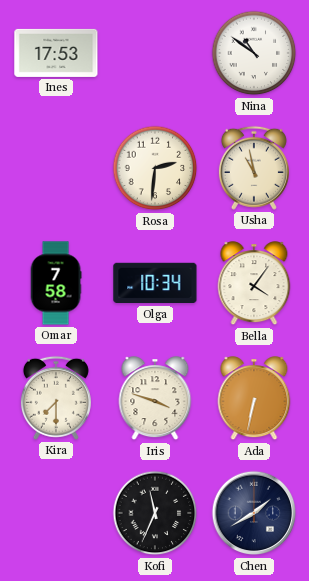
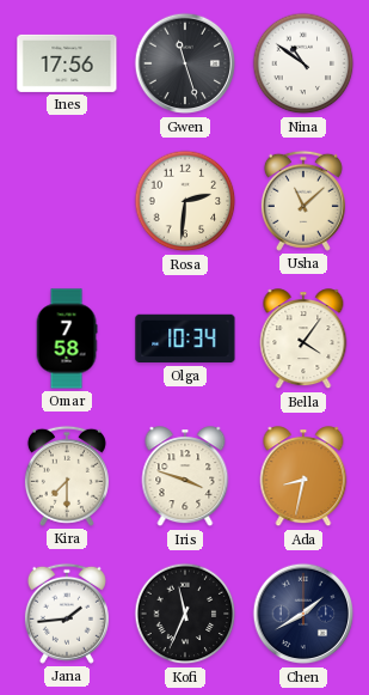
Ines: 17:53 -> 17:56
Gwen: none -> 11:27
Usha: 10:58 -> 11:08
Ada: 6:32 -> 8:32
Jana: none -> 1:44
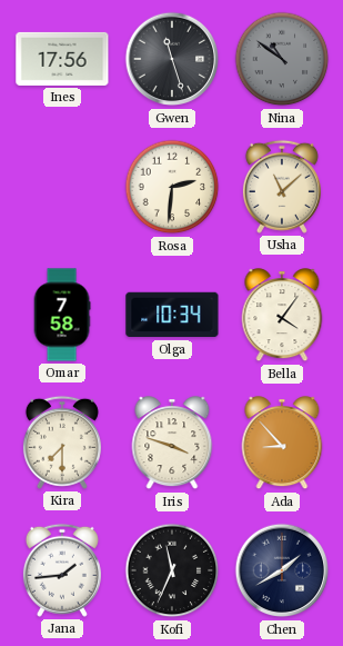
Nina dial: white -> grey
Ada: 8:32 -> 8:53
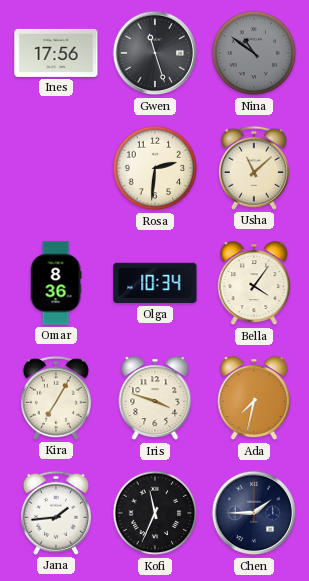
Omar: 7:58 -> 8:36
Kira: 7:30 -> 7:05
Ada: 8:53 -> 7:32
Chen: 1:40 -> 1:45
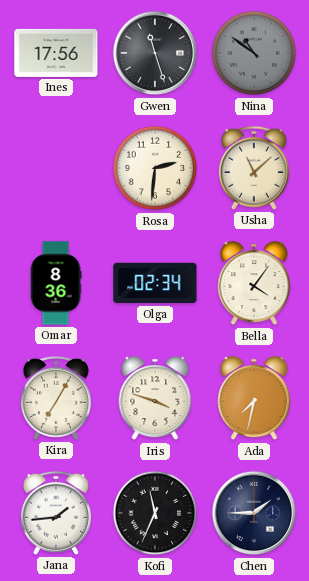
Olga: 10:34 -> 02:34
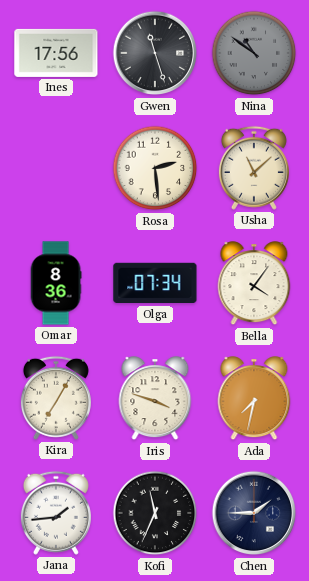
Rosa: 2:31 -> 2:29
Olga: 02:34 -> 07:34
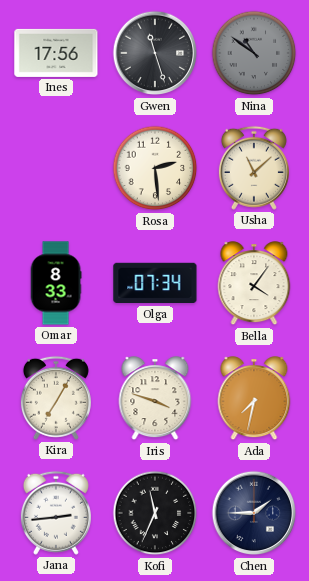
Omar: 8:36 -> 8:33
Jana: 1:44 -> 2:44
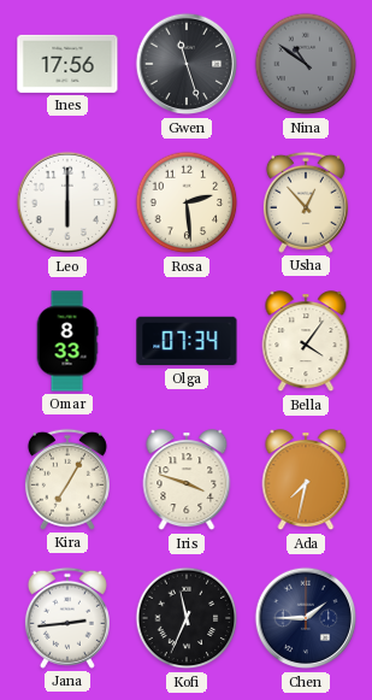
Leo: none -> 6:00
Usha: 11:08 -> 12:53
